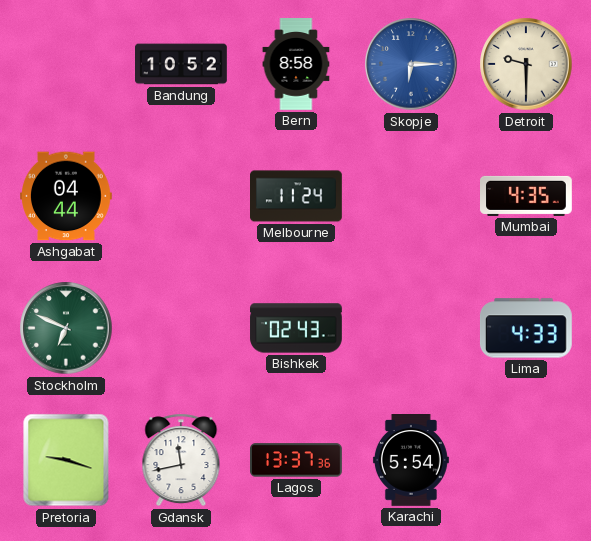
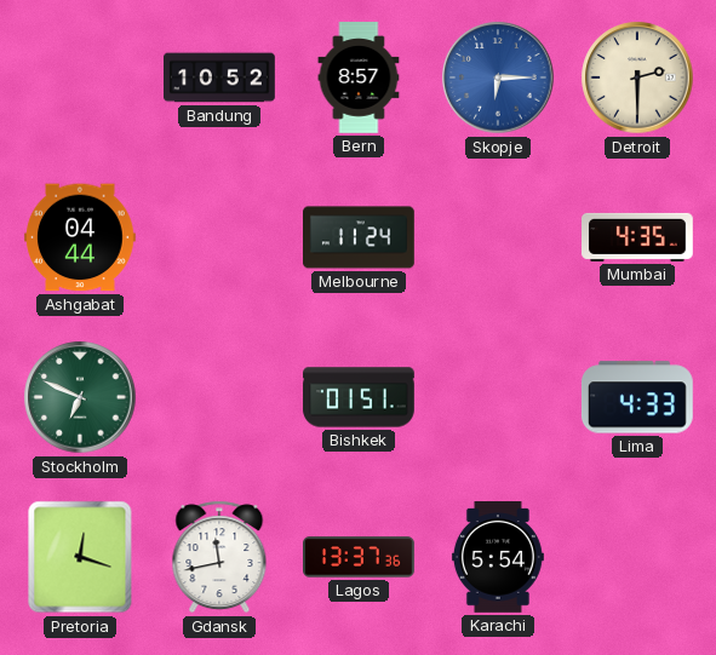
Bern: 8:58 -> 8:57
Detroit: 9:30 -> 2:30
Bishkek: 02:43 -> 01:51
Pretoria: 9:18 -> 12:18
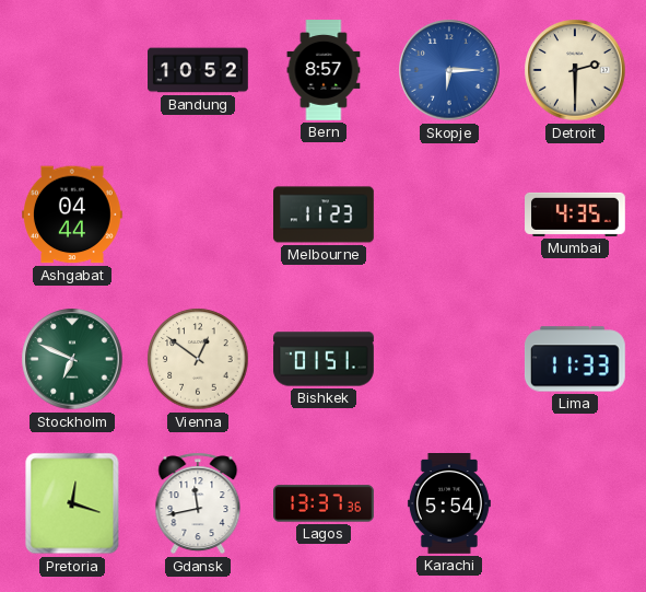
Melbourne: 11:24 -> 11:23
Vienna: none -> 12:51
Lima: 4:33 -> 11:33
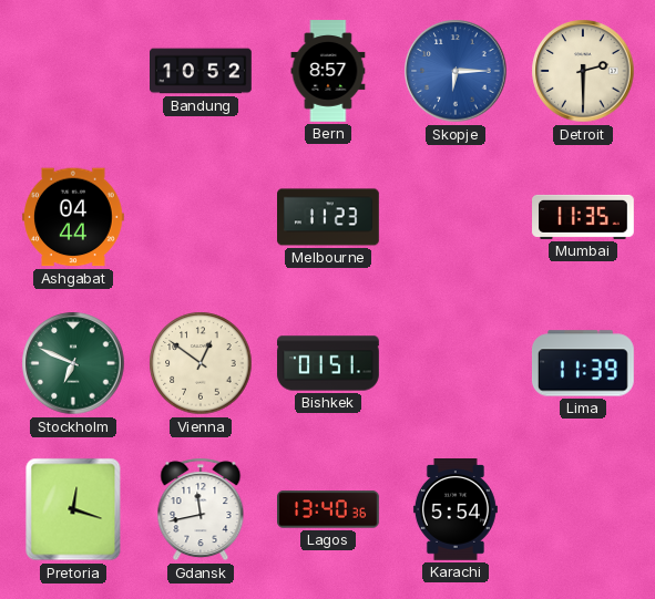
Mumbai: 4:35 -> 11:35
Lima: 11:33 -> 11:39
Lagos: 13:37 -> 13:40
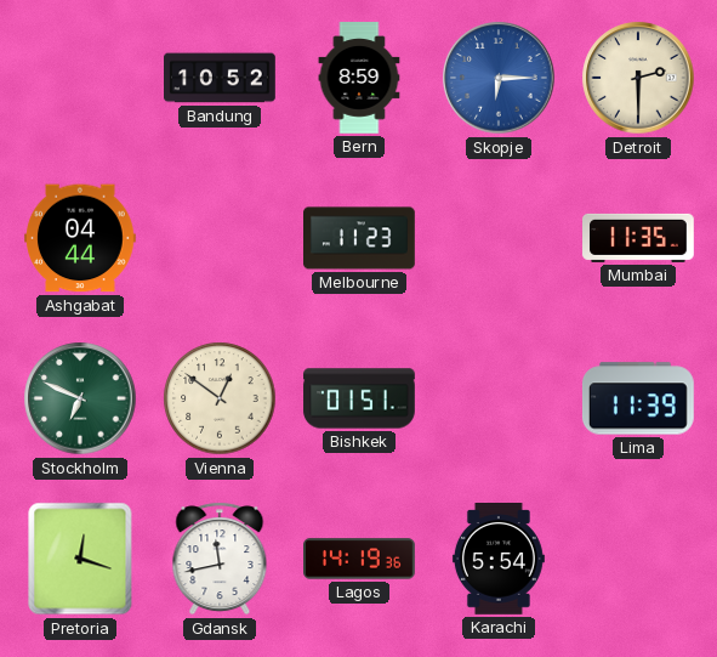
Bern: 8:57 -> 8:59
Lagos: 13:40 -> 14:19
